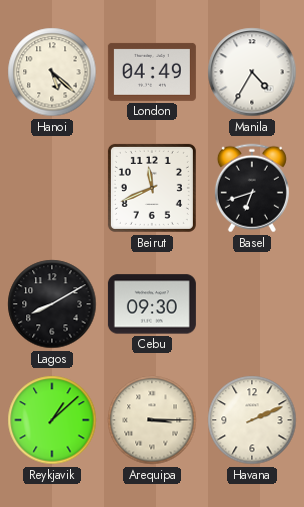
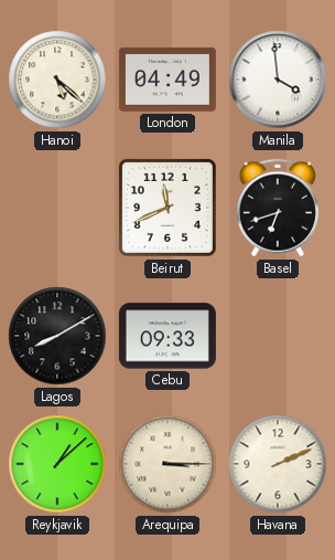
Manila: 4:35 -> 3:59
Cebu: 09:30 -> 09:33
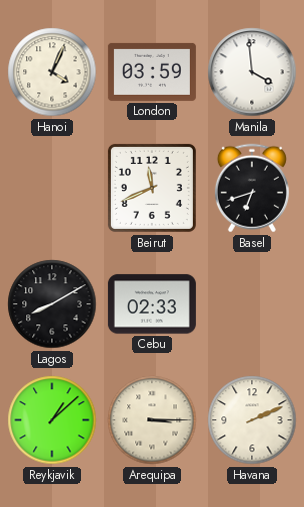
Hanoi: 5:22 -> 4:04
London: 04:49 -> 03:59
Cebu: 09:33 -> 02:33
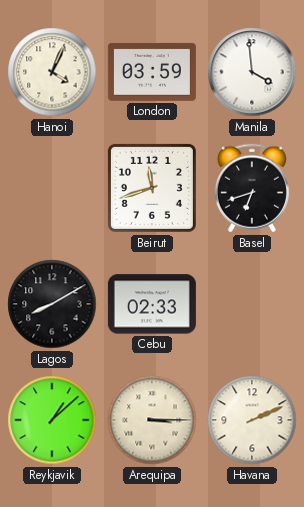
Beirut: 11:41 -> 11:42
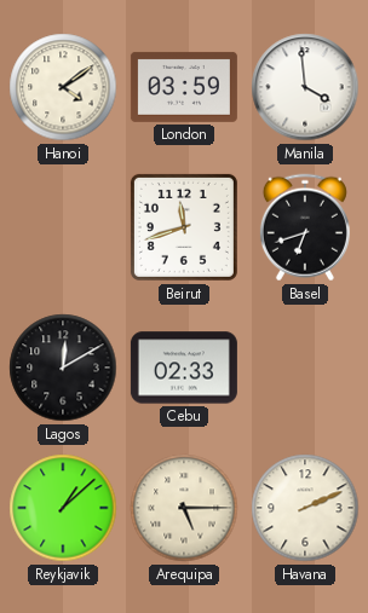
Hanoi: 4:04 -> 4:09
Lagos: 8:10 -> 12:10
Arequipa: 3:15 -> 5:15
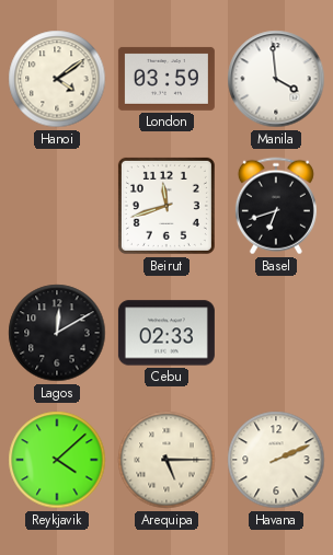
Reykjavik: 1:08 -> 4:08
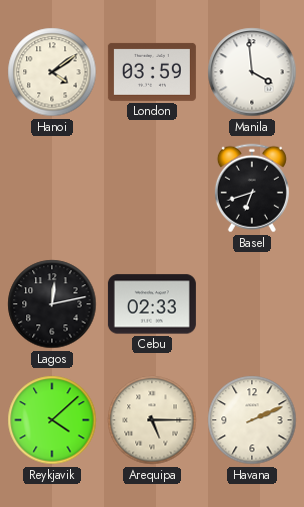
Beirut: 11:42 -> none
Lagos: 12:10 -> 12:13
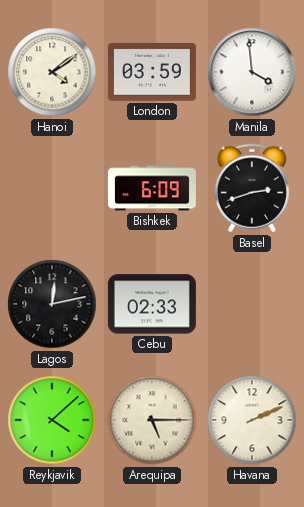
Bishkek: none -> 6:09
Basel: 6:42 -> 2:42
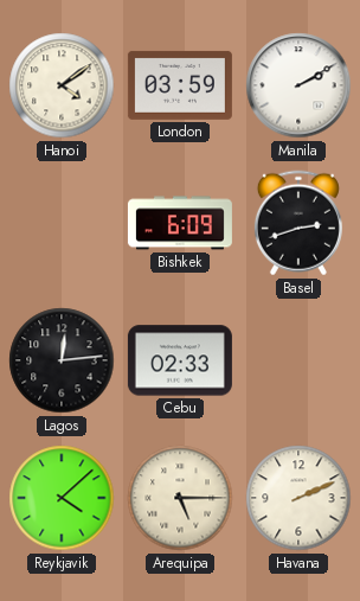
Manila: 3:59 -> 2:10
Lagos: 12:13 -> 12:14
